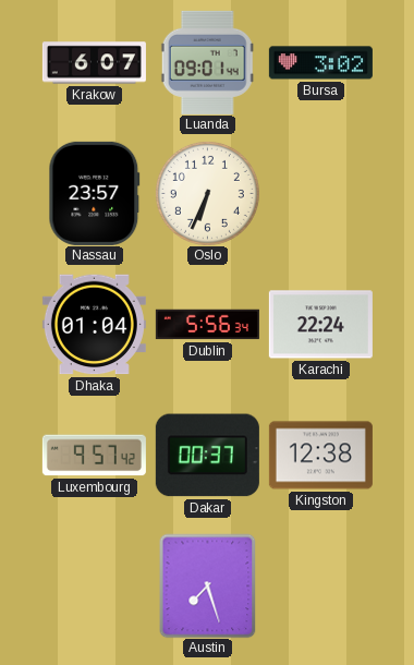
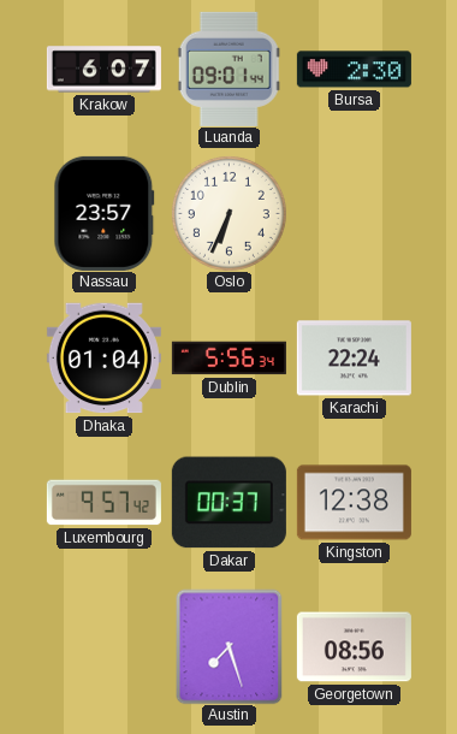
Bursa: 3:02 -> 2:30
Georgetown: none -> 08:56
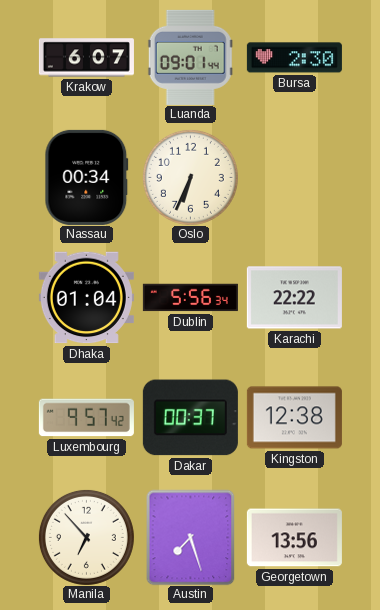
Nassau: 23:57 -> 00:34
Karachi: 22:24 -> 22:22
Manila: none -> 6:53
Georgetown: 08:56 -> 13:56
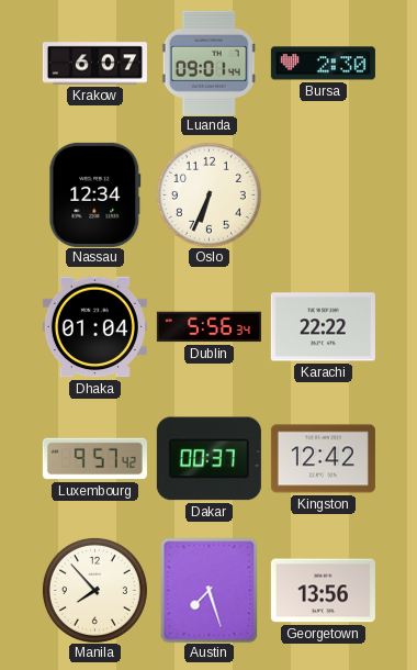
Nassau: 00:34 -> 12:34
Kingston: 12:38 -> 12:42
Manila: 6:53 -> 7:53
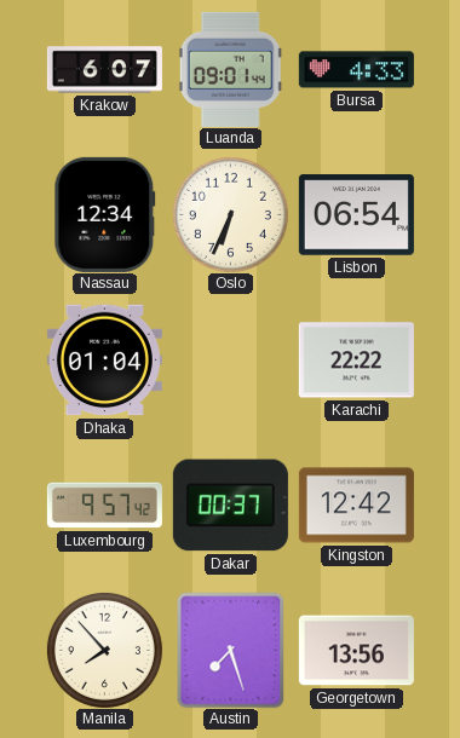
Bursa: 2:30 -> 4:33
Lisbon: none -> 06:54
Dublin: 5:56 -> none
